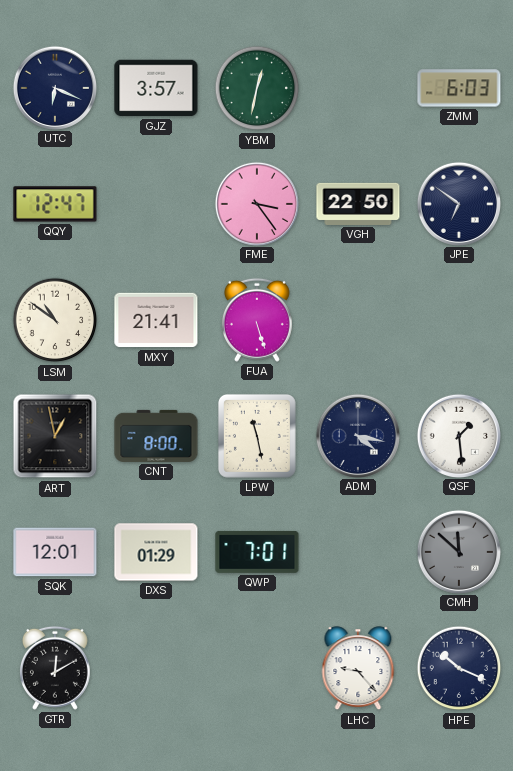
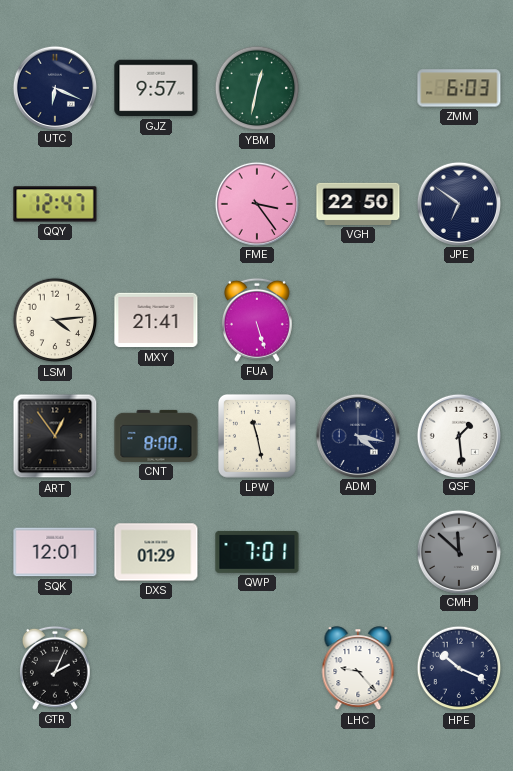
GJZ: 3:57 -> 9:57
LSM: 10:51 -> 4:14
ART: 12:58 -> 12:54
GTR: 12:10 -> 2:04
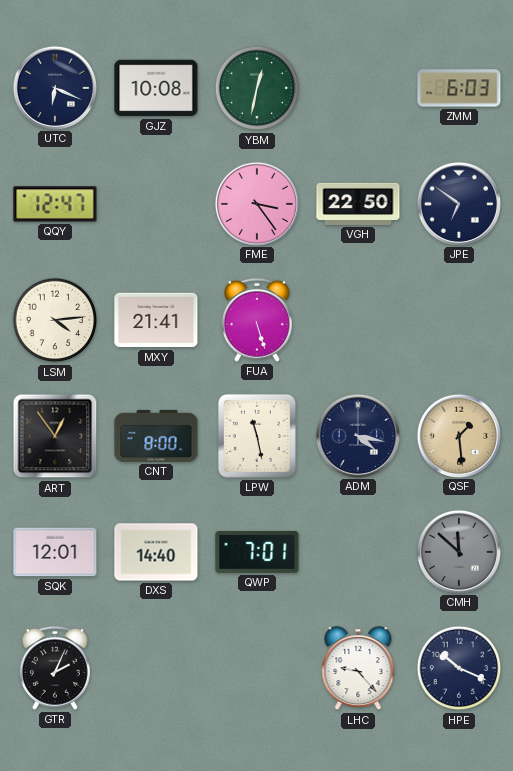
GJZ: 9:57 -> 10:08
QSF dial: white -> champagne
DXS: 01:29 -> 14:40
